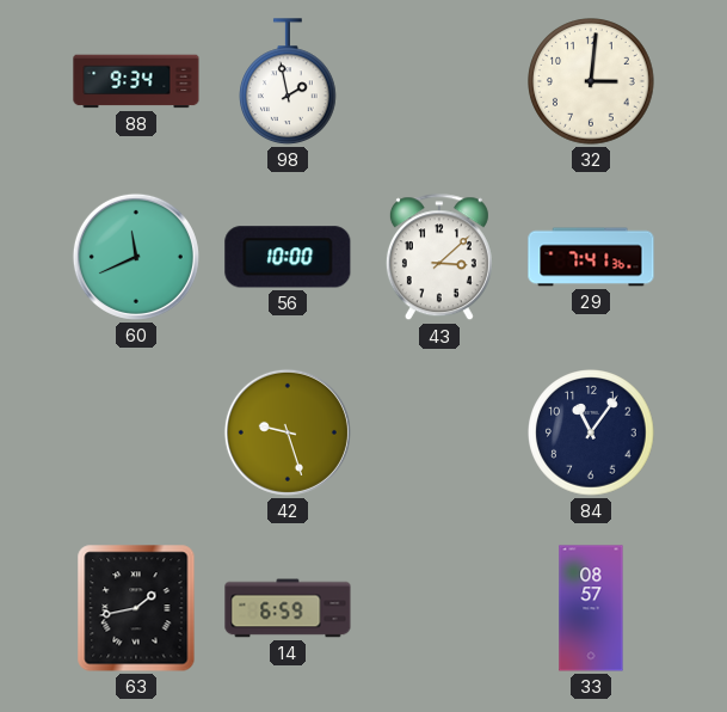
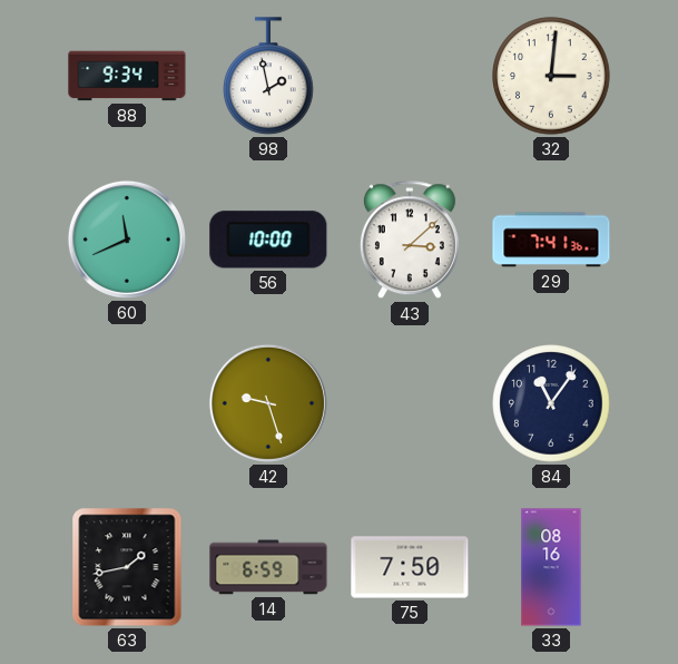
75: none -> 7:50
33: 08:57 -> 08:16
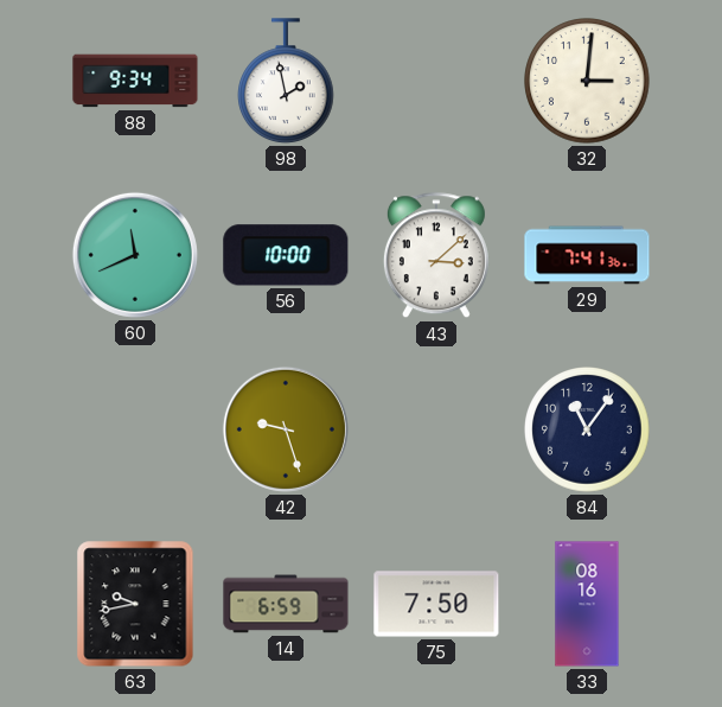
63: 1:43 -> 9:43
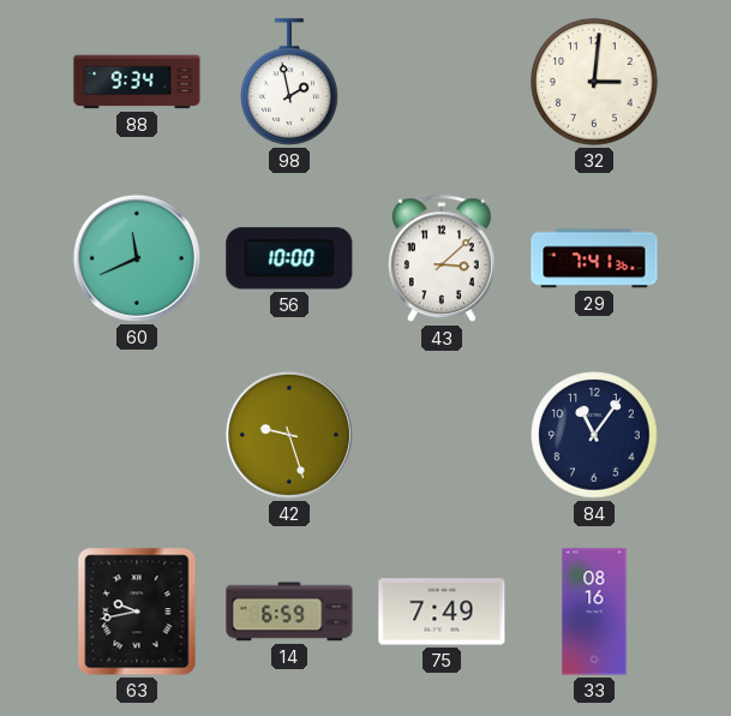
75: 7:50 -> 7:49
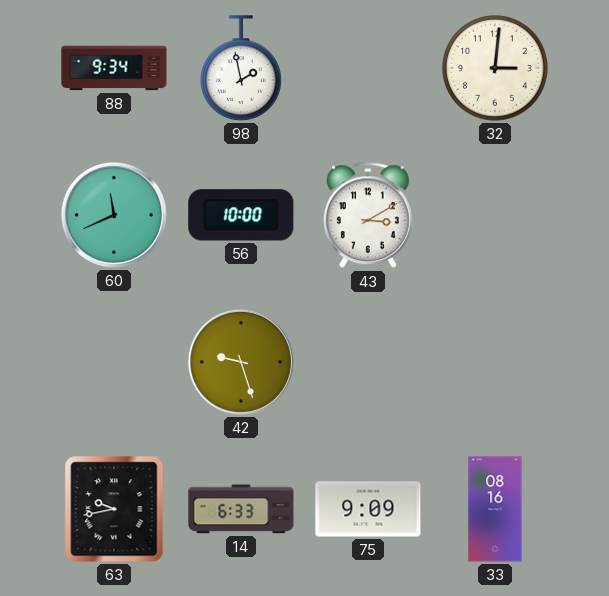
43: 3:08 -> 3:10
29: 7:41 -> none
84: 11:06 -> none
14: 6:59 -> 6:33
75: 7:49 -> 9:09
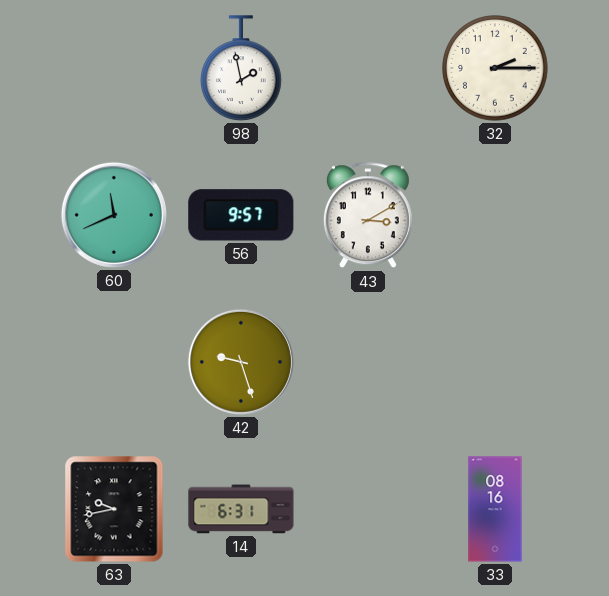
88: 9:34 -> none
32: 3:01 -> 2:15
56: 10:00 -> 9:57
14: 6:33 -> 6:31
75: 9:09 -> none
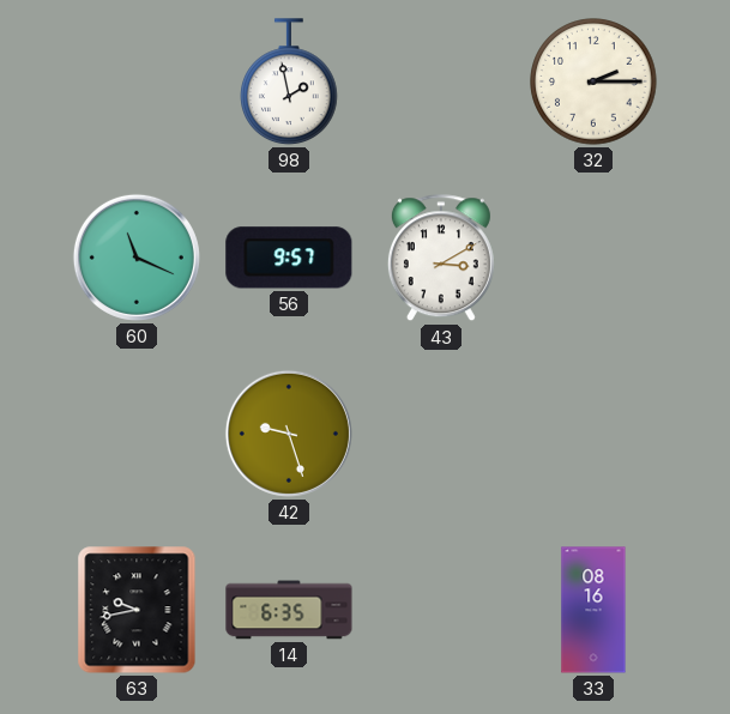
60: 11:41 -> 11:19
14: 6:31 -> 6:35
